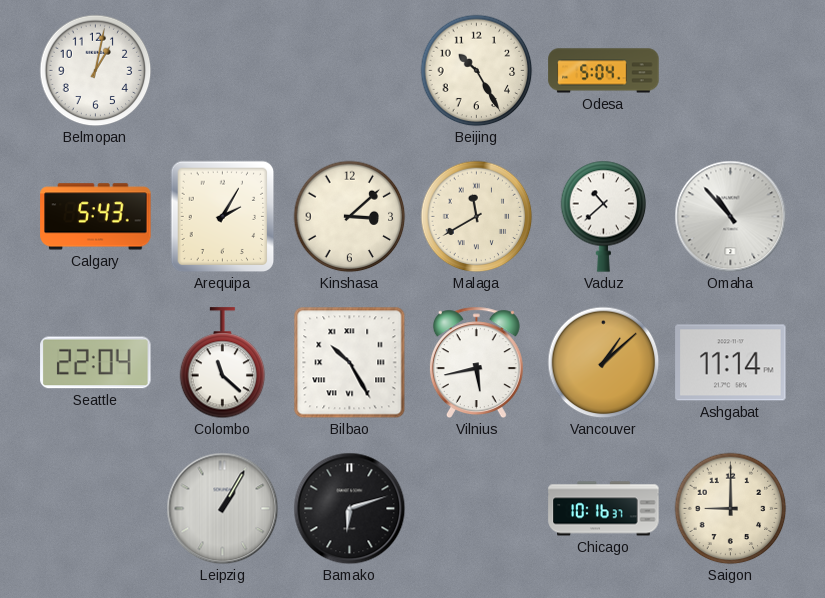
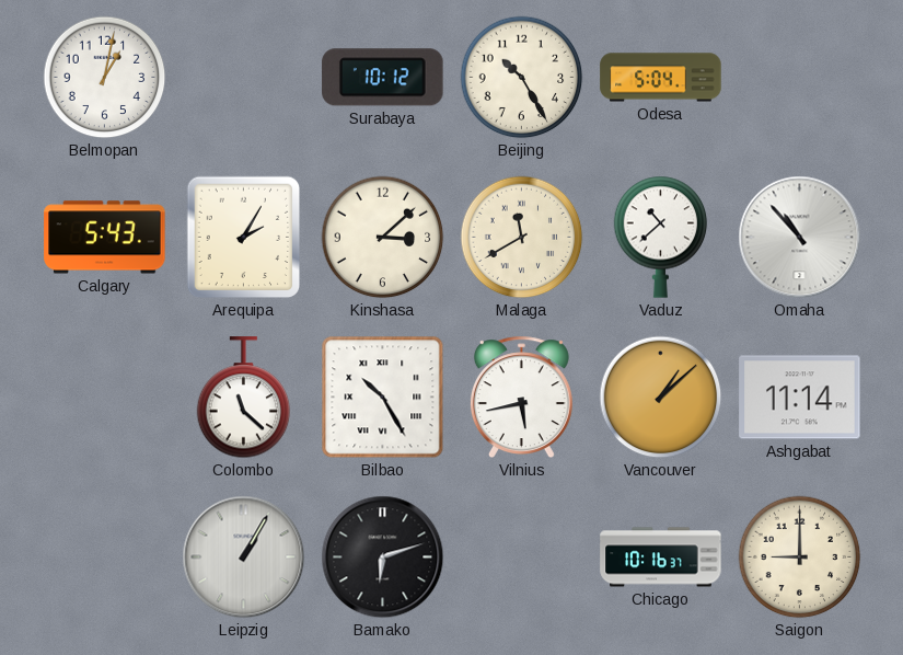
Surabaya: none -> 10:12
Seattle: 22:04 -> none
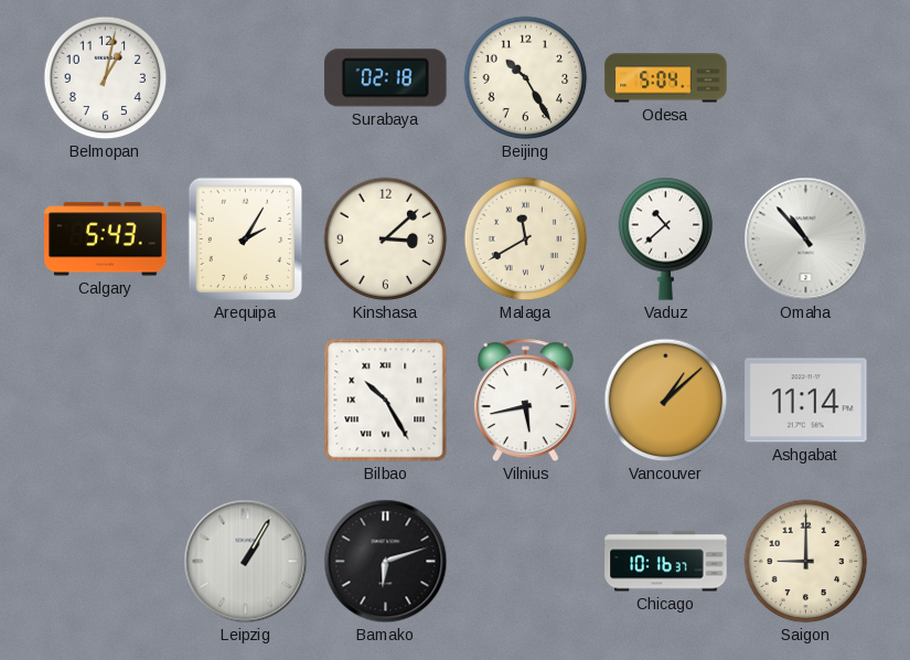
Surabaya: 10:12 -> 02:18
Colombo: 11:22 -> none
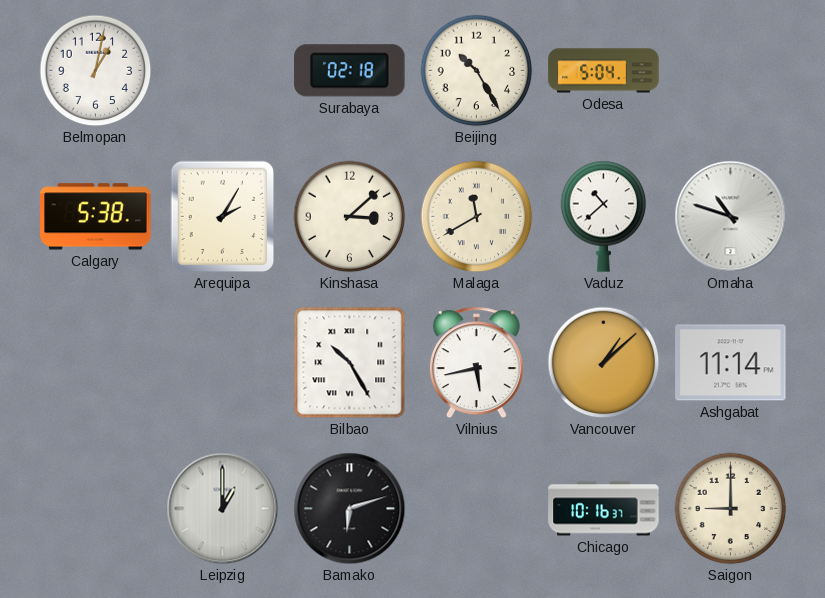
Calgary: 5:43 -> 5:38
Omaha: 10:53 -> 10:48
Leipzig: 1:05 -> 1:00
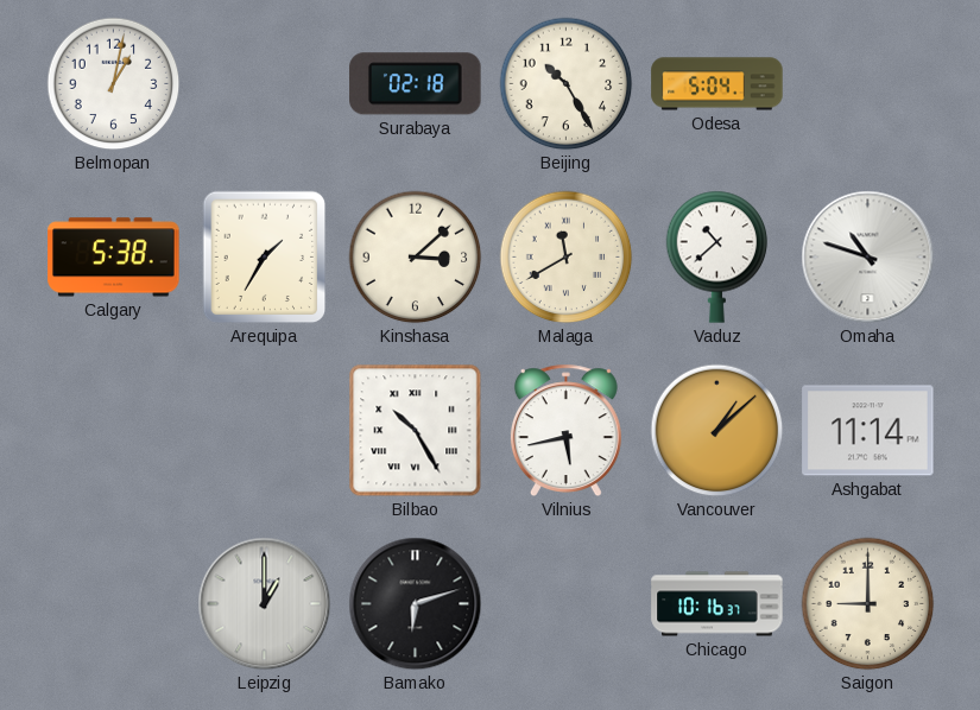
Arequipa: 2:05 -> 1:35
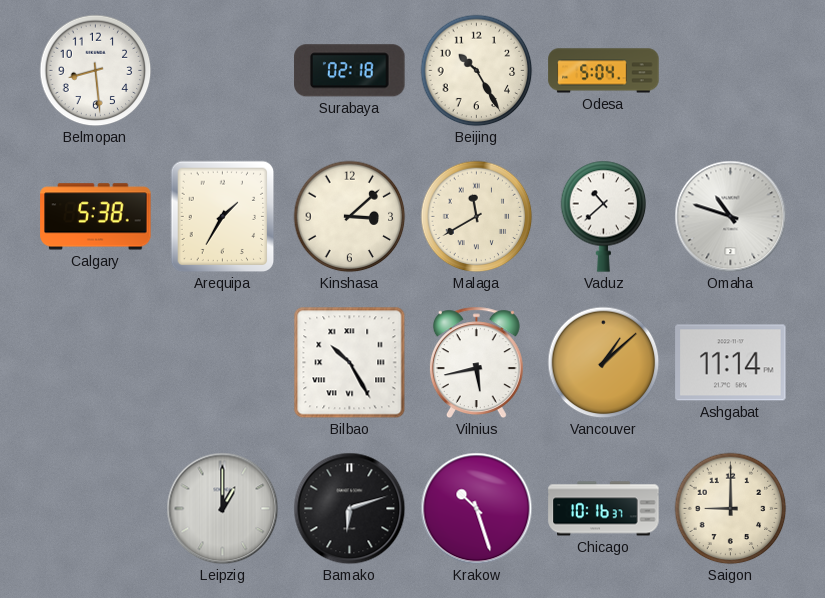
Belmopan: 1:02 -> 8:29
Krakow: none -> 10:27
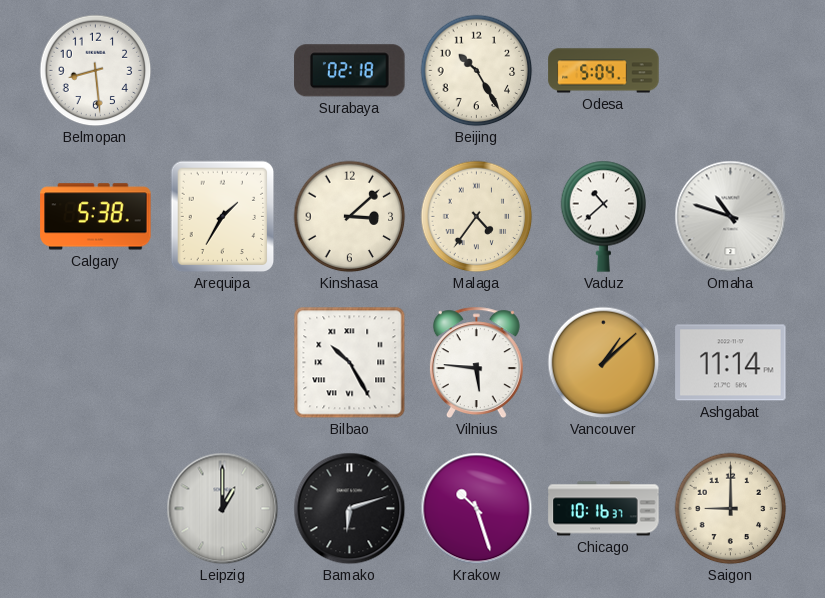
Malaga: 11:40 -> 4:36
Vilnius: 5:43 -> 5:46
